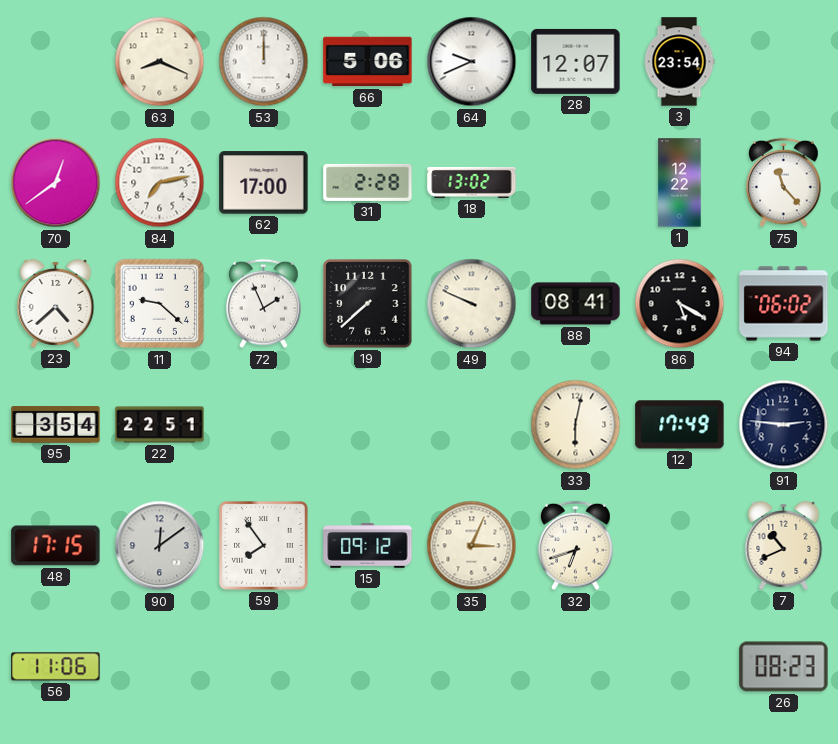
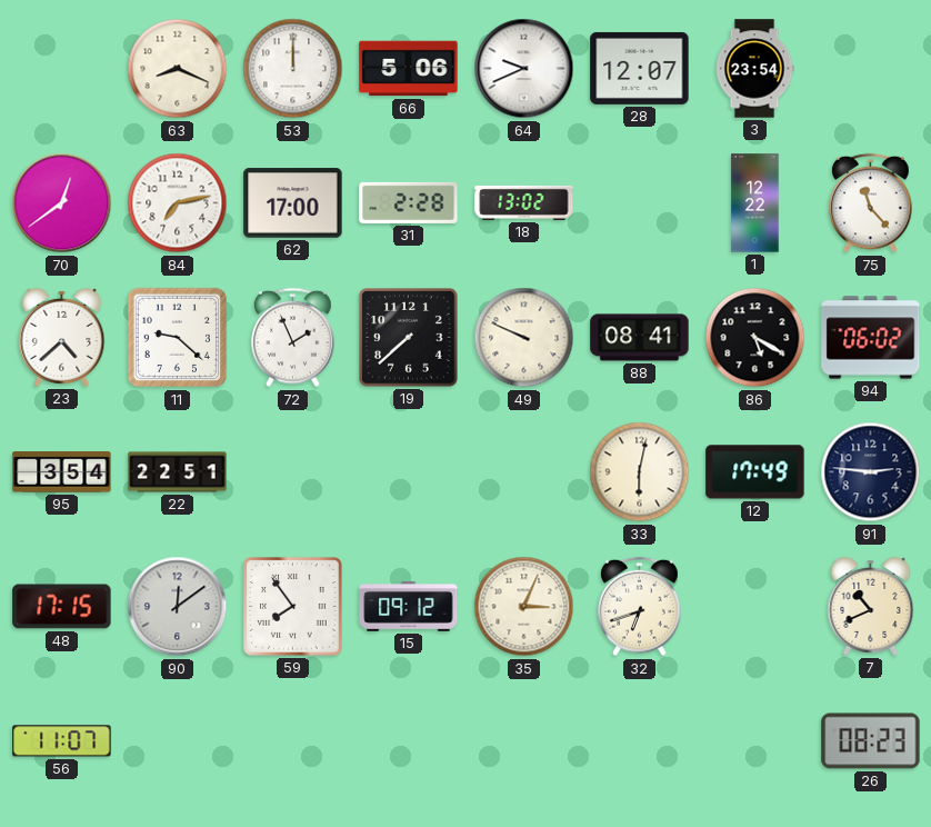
56: 11:06 -> 11:07
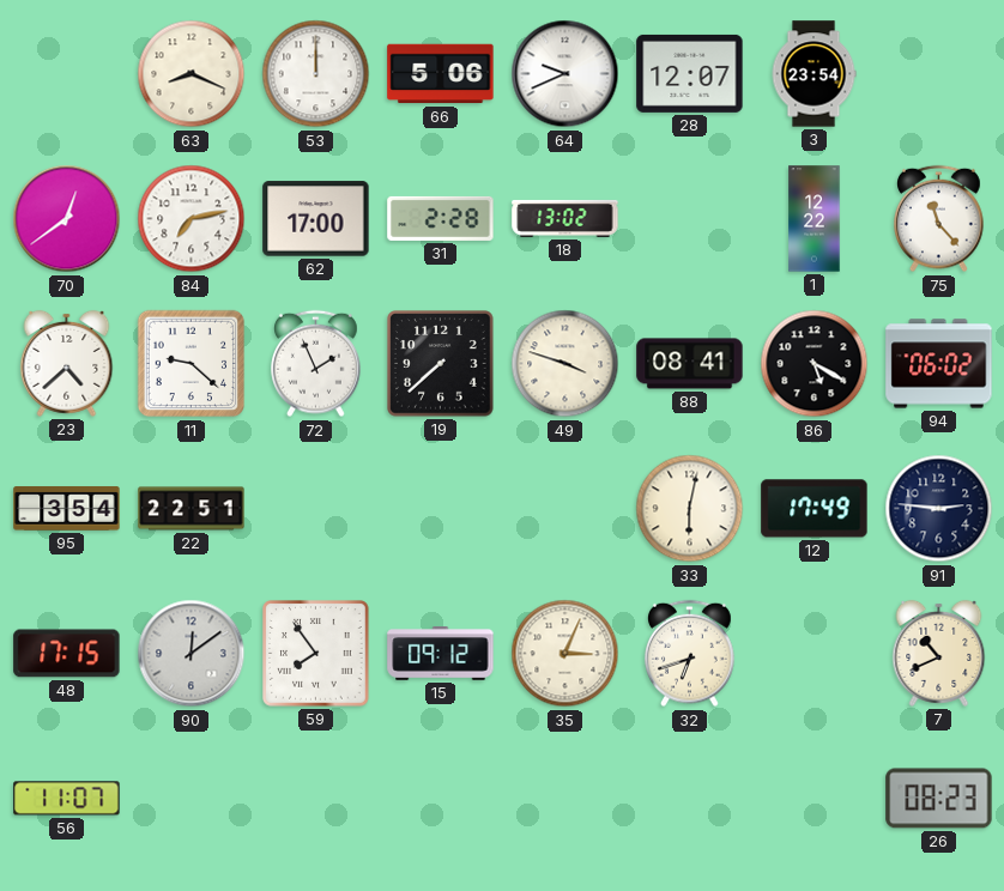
49: 9:49 -> 3:48
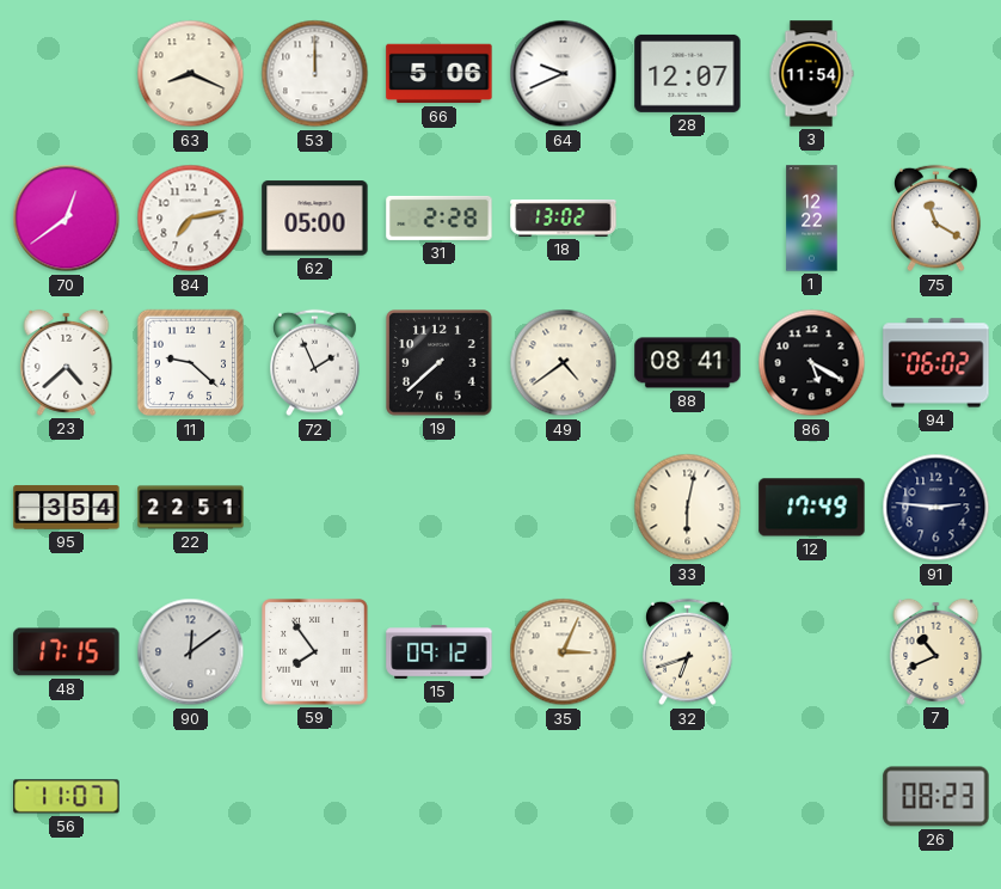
3: 23:54 -> 11:54
62: 17:00 -> 05:00
75: 11:23 -> 11:20
49: 3:48 -> 4:39
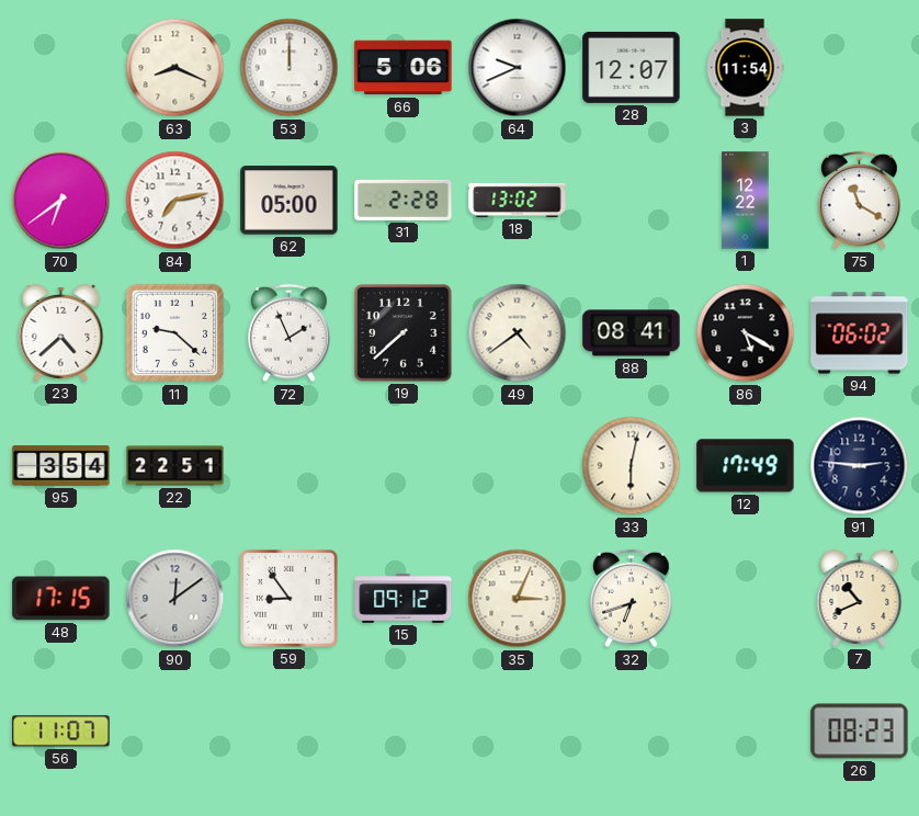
70: 12:39 -> 6:39
59: 7:54 -> 8:54
